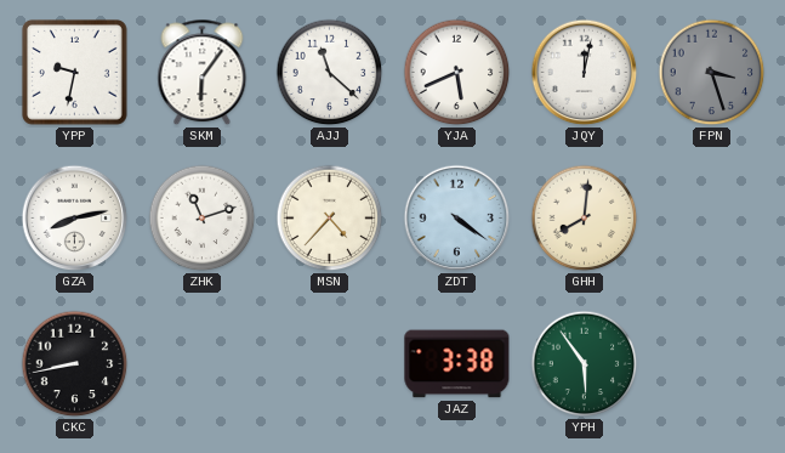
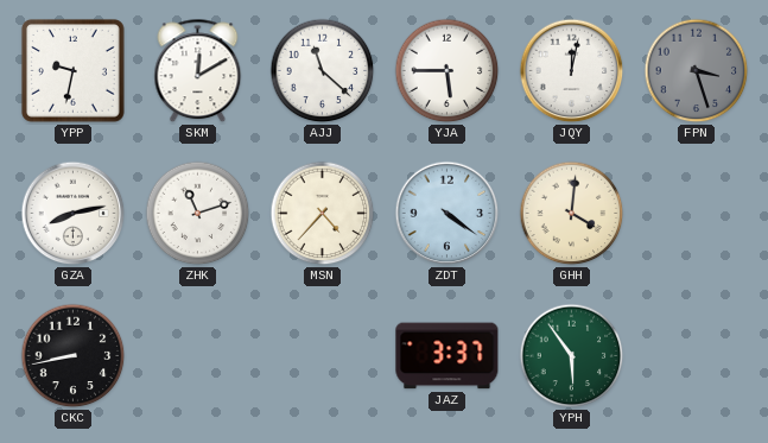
SKM: 6:06 -> 12:10
YJA: 5:41 -> 5:45
GHH: 8:01 -> 4:01
JAZ: 3:38 -> 3:37
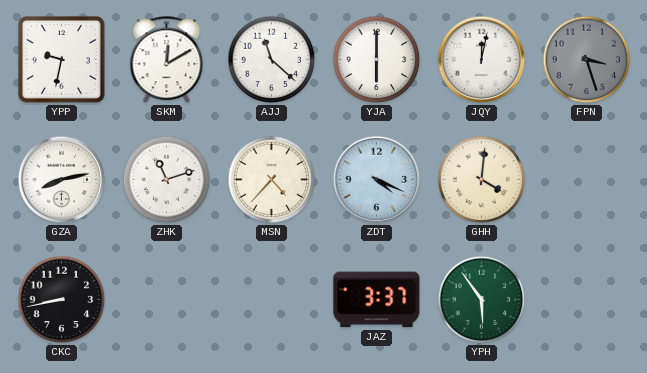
YJA: 5:45 -> 6:00
ZDT: 4:21 -> 4:19
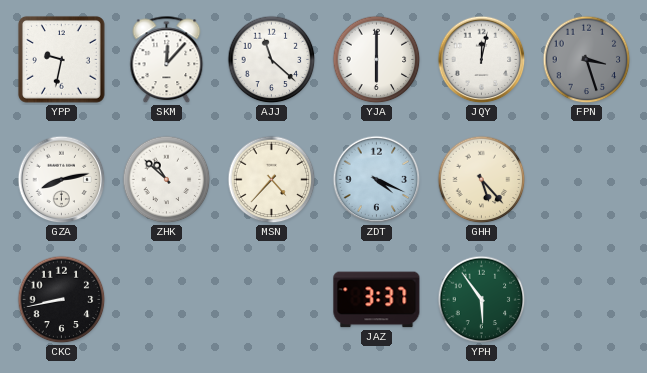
SKM: 12:10 -> 12:07
ZHK: 11:12 -> 10:52
GHH: 4:01 -> 5:23
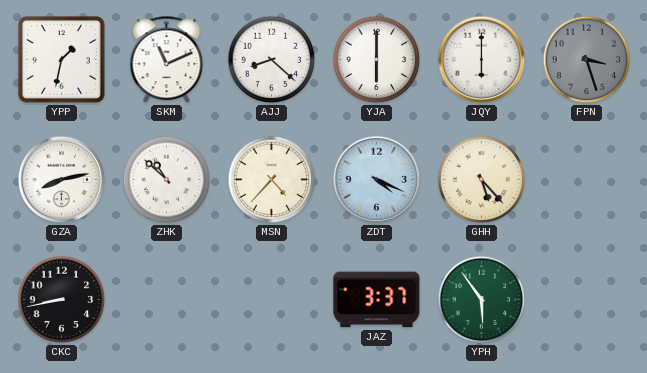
YPP: 9:32 -> 1:32
SKM: 12:07 -> 11:11
AJJ: 11:22 -> 8:22
JQY: 12:02 -> 6:00
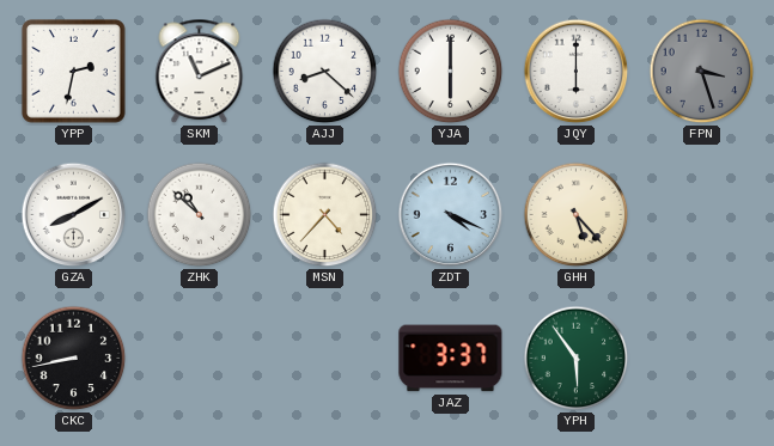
YPP: 1:32 -> 2:32
GZA: 8:13 -> 8:10
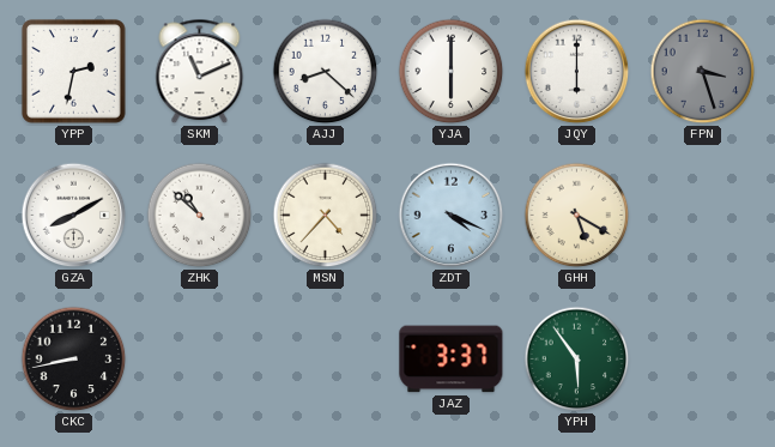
GHH: 5:23 -> 5:20
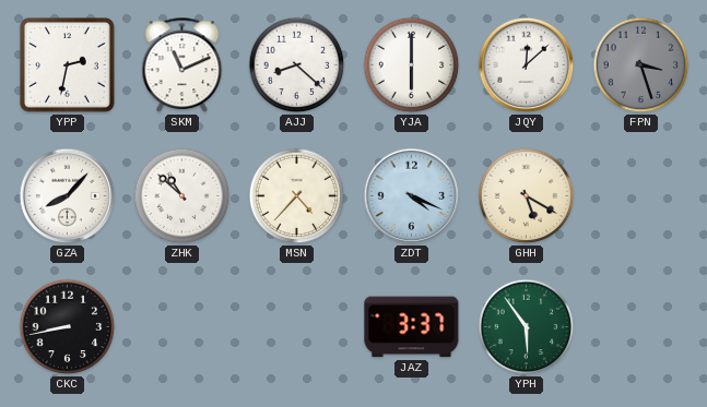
JQY: 6:00 -> 12:08
GZA: 8:10 -> 8:07
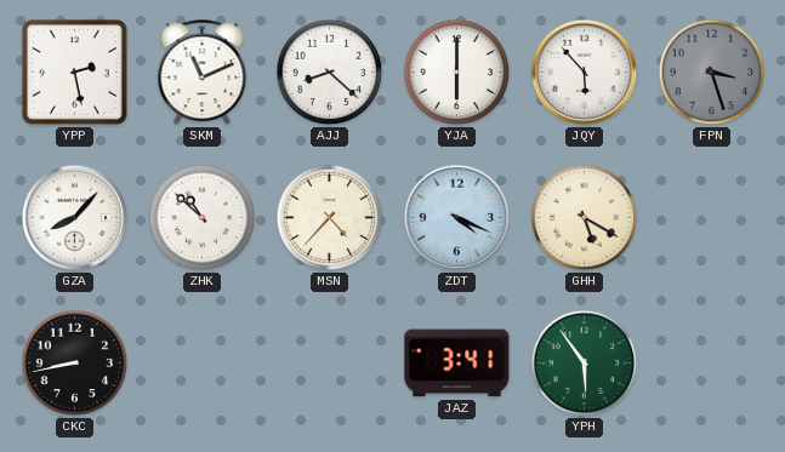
YPP: 2:32 -> 2:28
JQY: 12:08 -> 5:53
JAZ: 3:37 -> 3:41
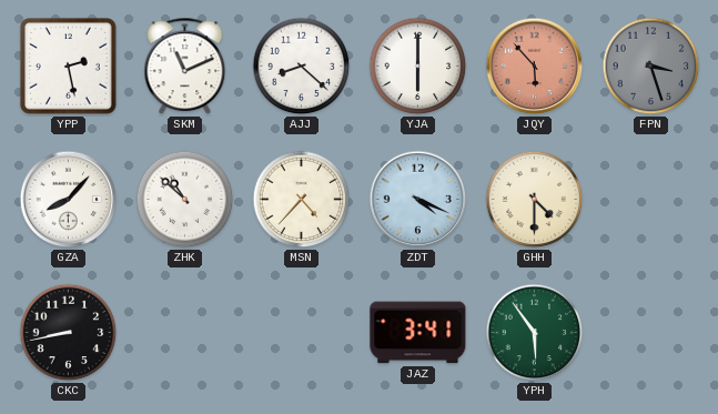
JQY dial: white -> salmon
GHH: 5:20 -> 4:30
